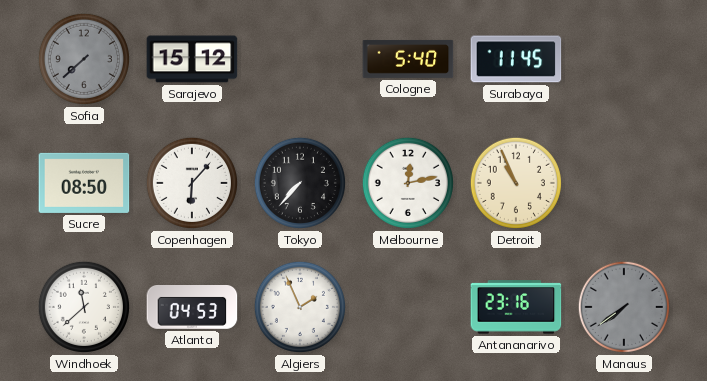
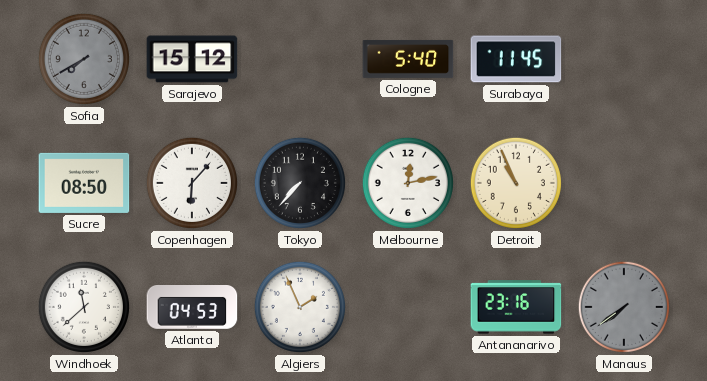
Sofia: 7:38 -> 7:40
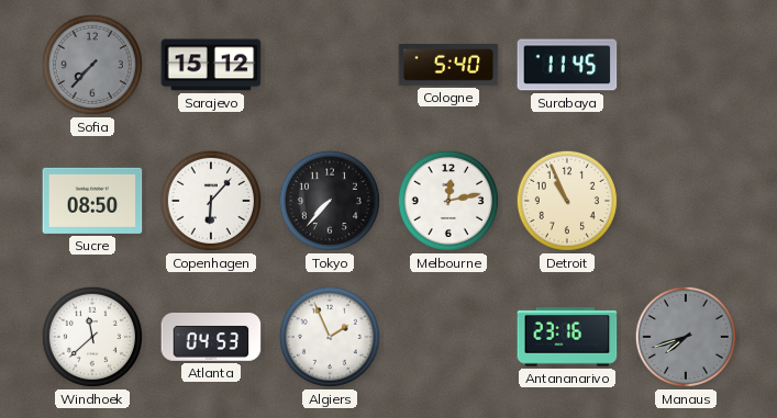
Sofia: 7:40 -> 7:37
Manaus: 7:39 -> 7:42
